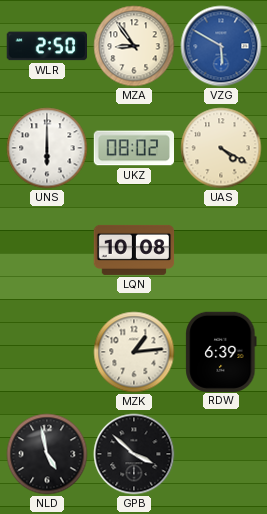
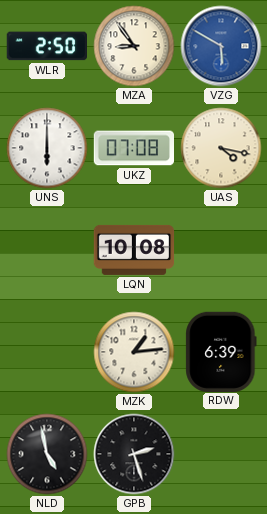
UKZ: 08:02 -> 07:08
UAS: 4:20 -> 4:17
GPB: 3:52 -> 2:27
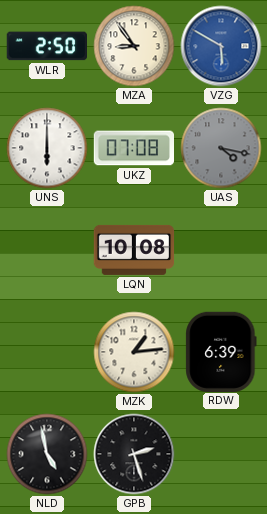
UAS dial: cream -> grey
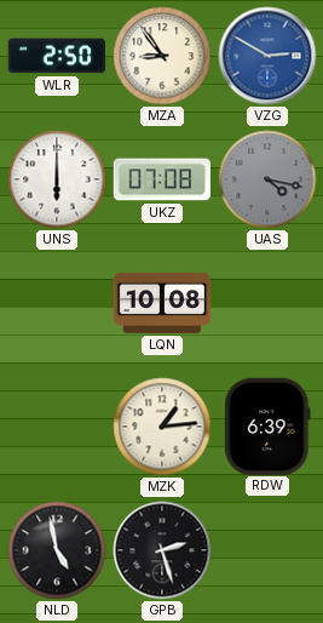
VZG: 5:50 -> 2:50
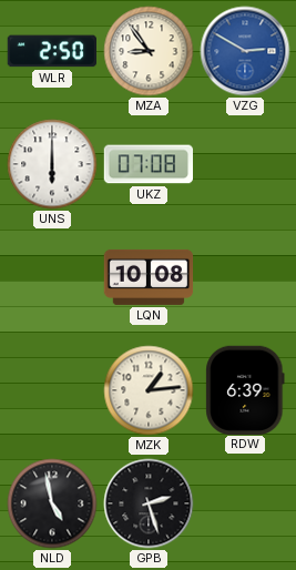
UAS: 4:17 -> none
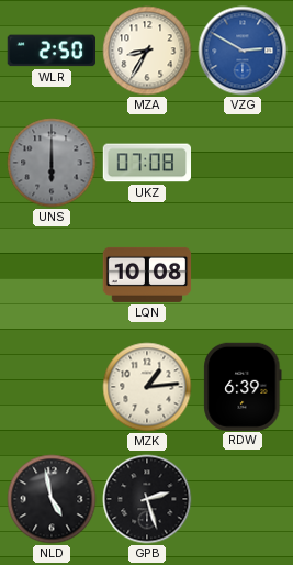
MZA: 8:54 -> 8:35
UNS dial: white -> grey
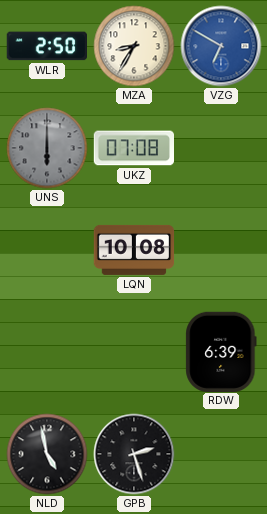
VZG: 2:50 -> 6:50
MZK: 1:14 -> none
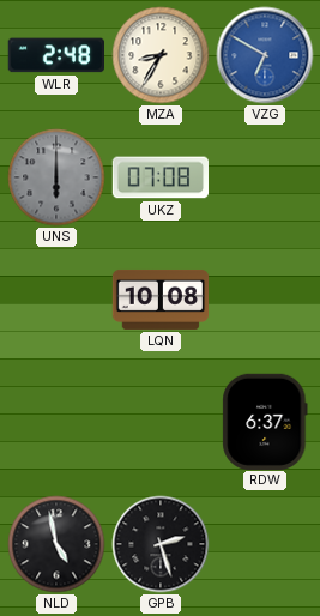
WLR: 2:50 -> 2:48
RDW: 6:39 -> 6:37
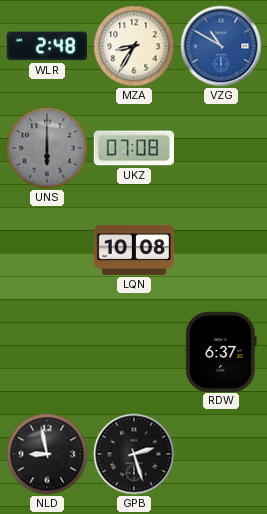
VZG: 6:50 -> 10:50
NLD: 4:58 -> 8:58
